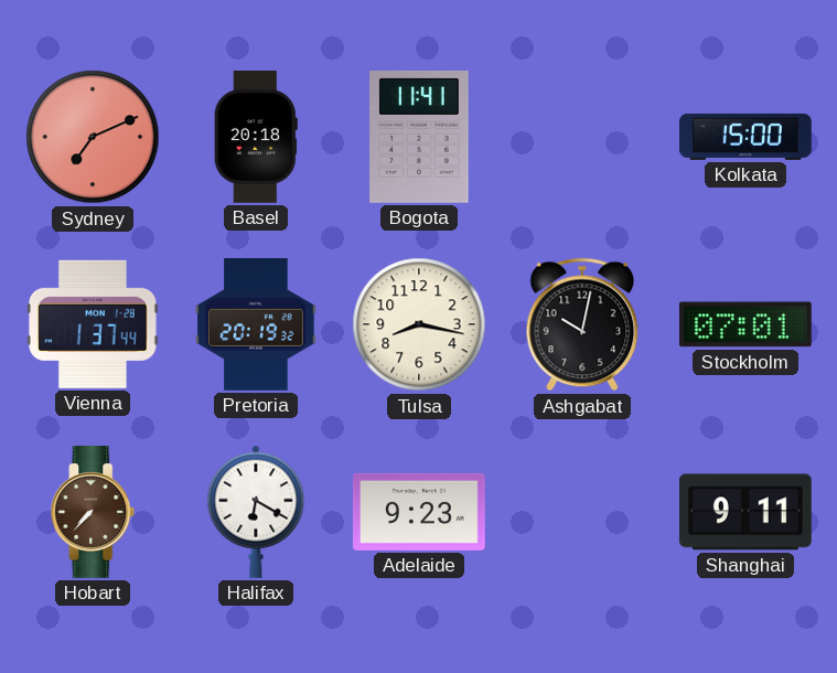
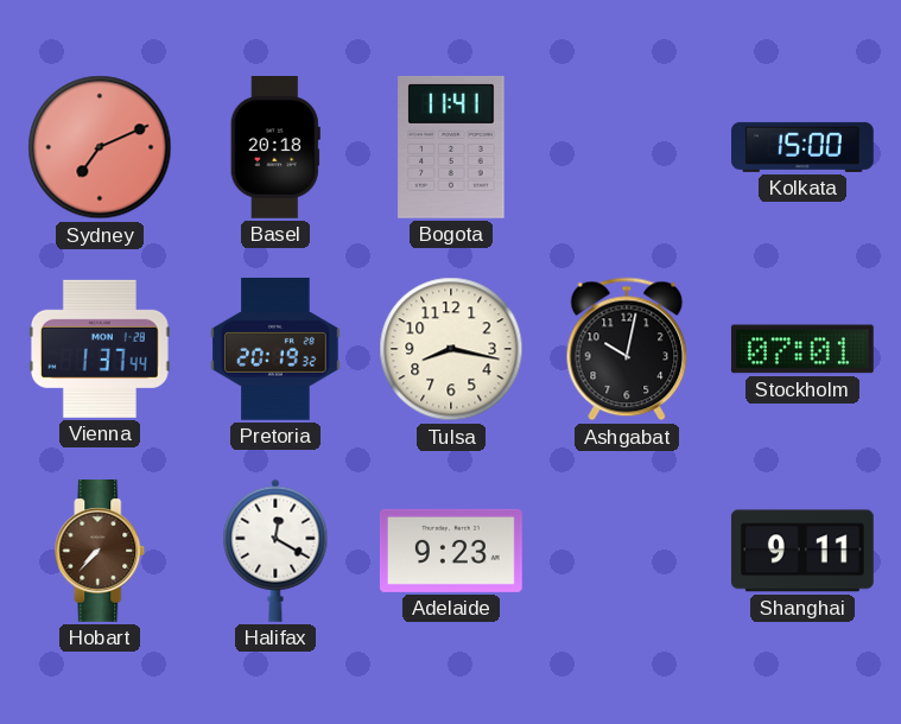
Halifax: 6:20 -> 12:20
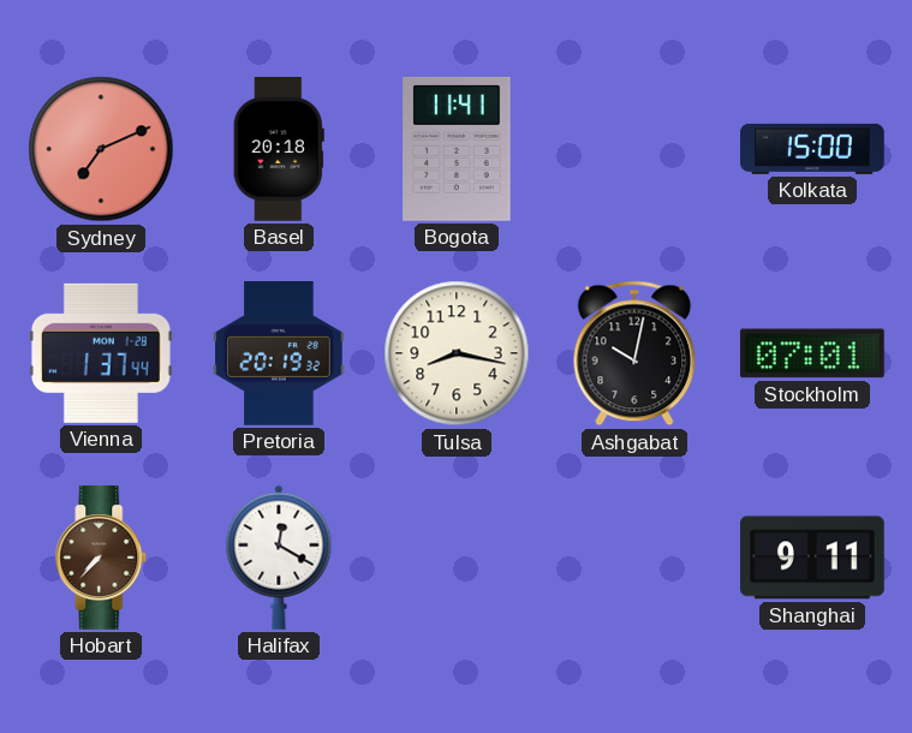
Adelaide: 9:23 -> none
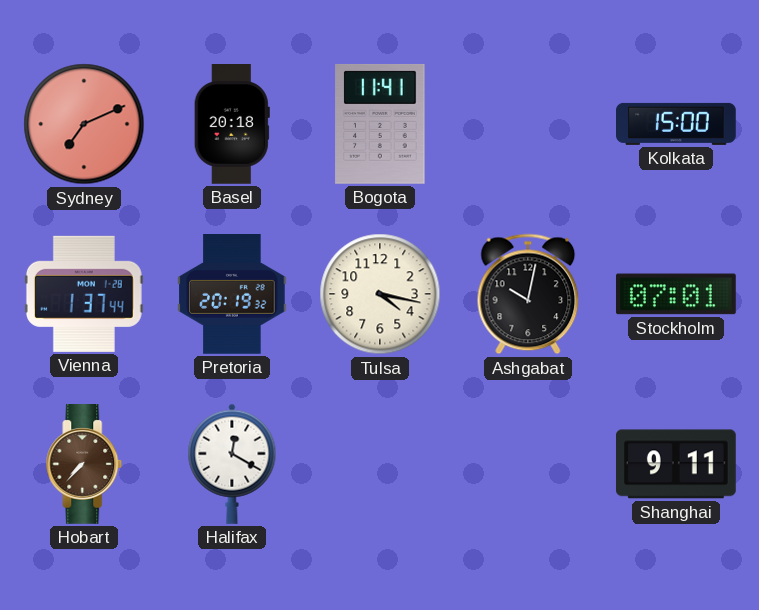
Tulsa: 8:17 -> 4:17
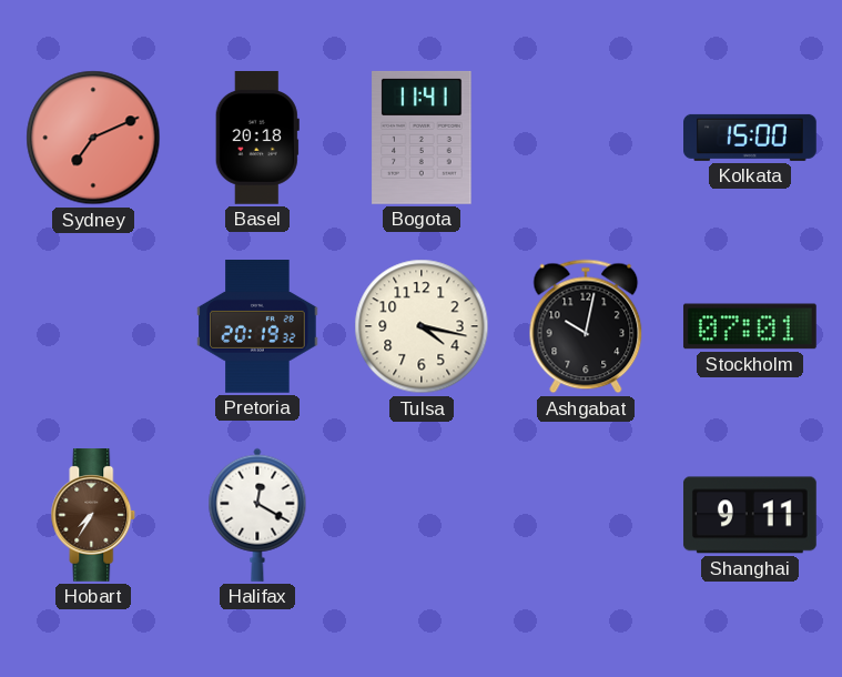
Vienna: 1:37 -> none
Hobart: 7:37 -> 7:35
